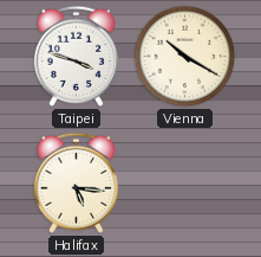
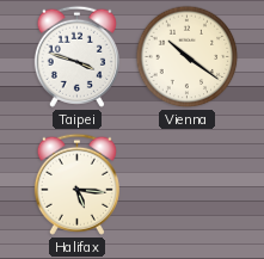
Vienna: 10:20 -> 10:21
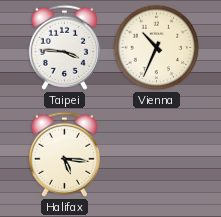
Taipei: 3:48 -> 3:46
Vienna: 10:21 -> 10:34
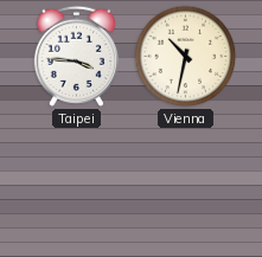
Vienna: 10:34 -> 10:32
Halifax: 5:16 -> none
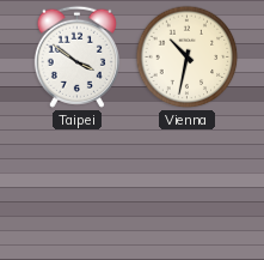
Taipei: 3:46 -> 3:51
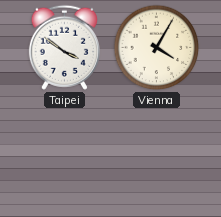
Vienna: 10:32 -> 4:05
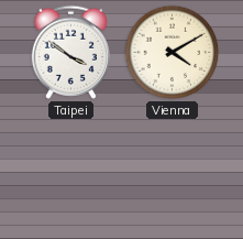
Vienna: 4:05 -> 4:10
